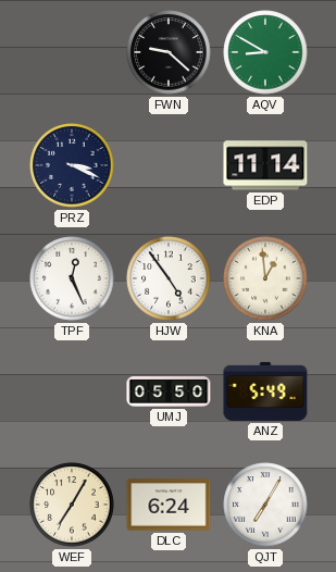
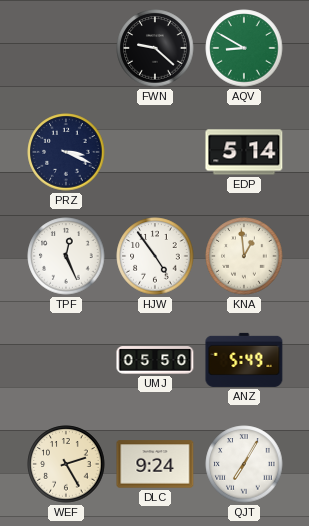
EDP: 11:14 -> 5:14
WEF: 7:05 -> 2:25
DLC: 6:24 -> 9:24
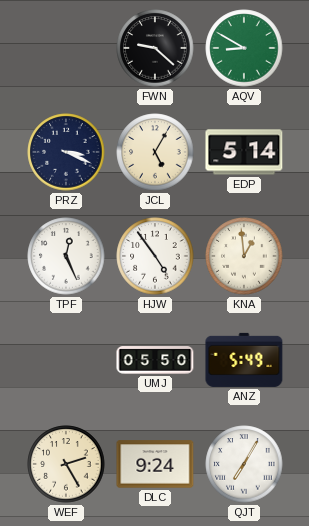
JCL: none -> 5:05
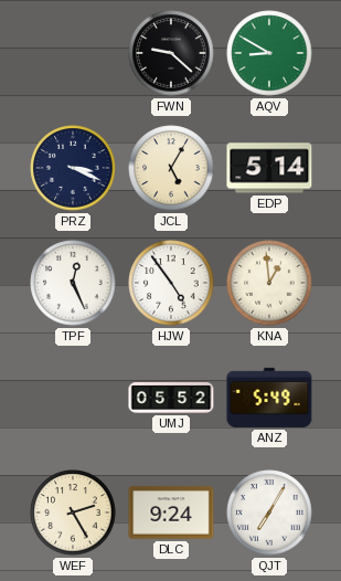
UMJ: 05:50 -> 05:52
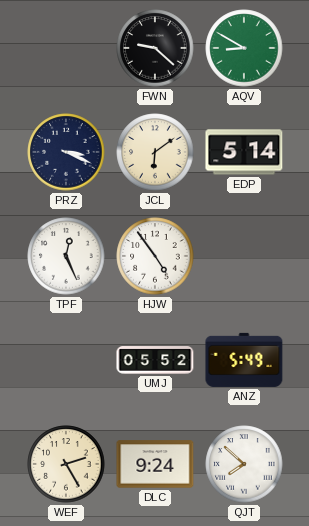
JCL: 5:05 -> 6:09
KNA: 12:59 -> none
QJT: 7:05 -> 7:52
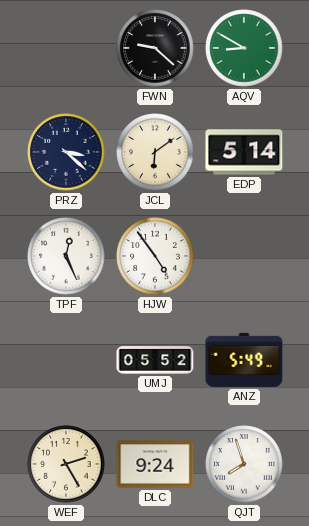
PRZ: 3:19 -> 3:22
QJT: 7:52 -> 7:57
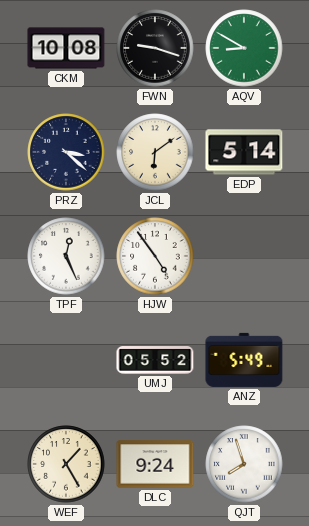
CKM: none -> 10:08
FWN: 9:22 -> 9:18
WEF: 2:25 -> 1:25
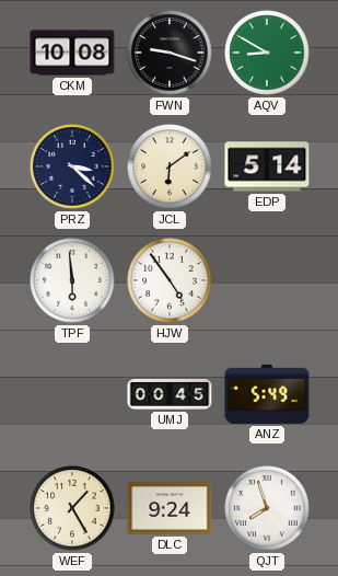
TPF: 12:26 -> 5:59
UMJ: 05:52 -> 00:45
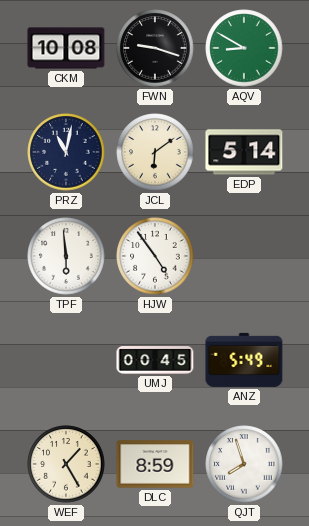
PRZ: 3:22 -> 11:02
DLC: 9:24 -> 8:59
